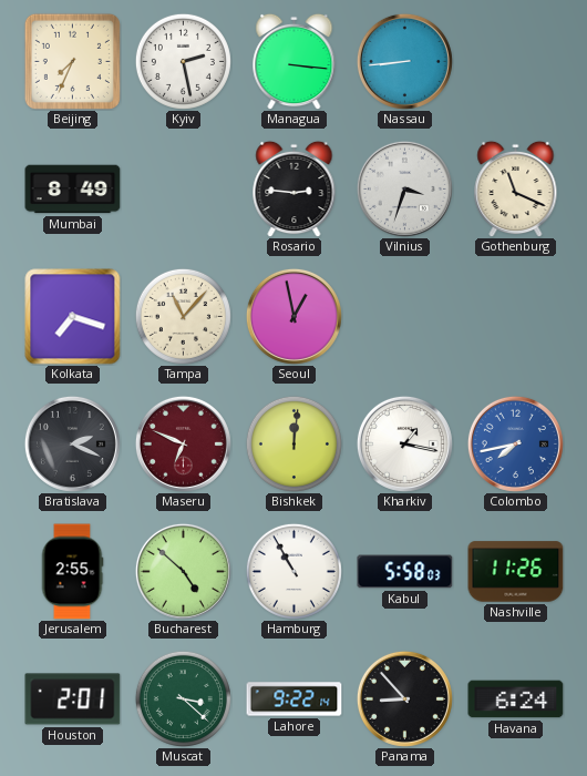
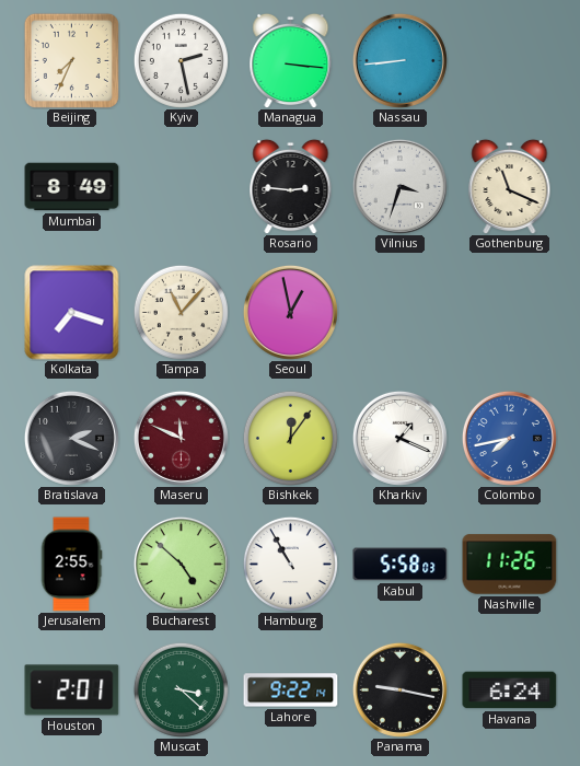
Maseru: 6:49 -> 11:49
Bishkek: 12:01 -> 12:06
Kharkiv: 1:17 -> 1:19
Panama: 8:53 -> 9:17
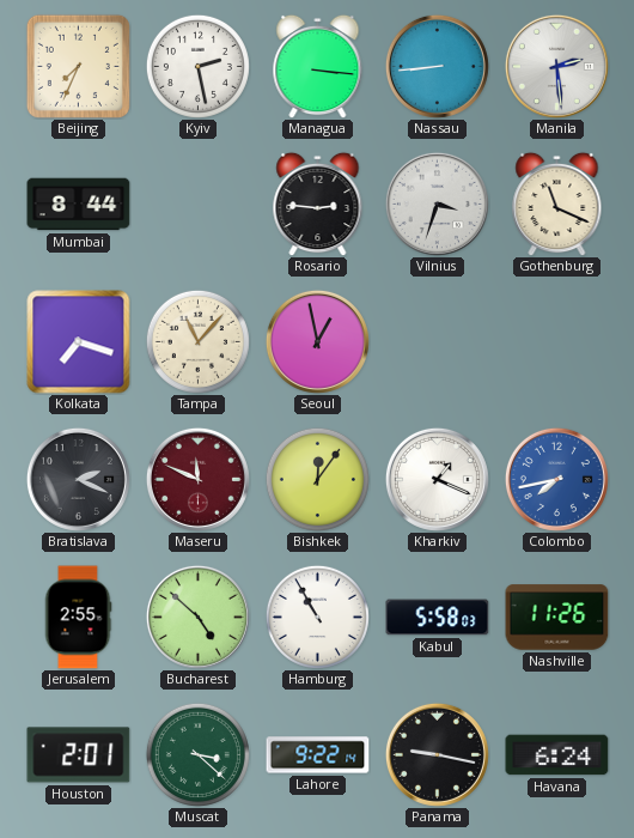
Manila: none -> 2:29
Mumbai: 8:49 -> 8:44
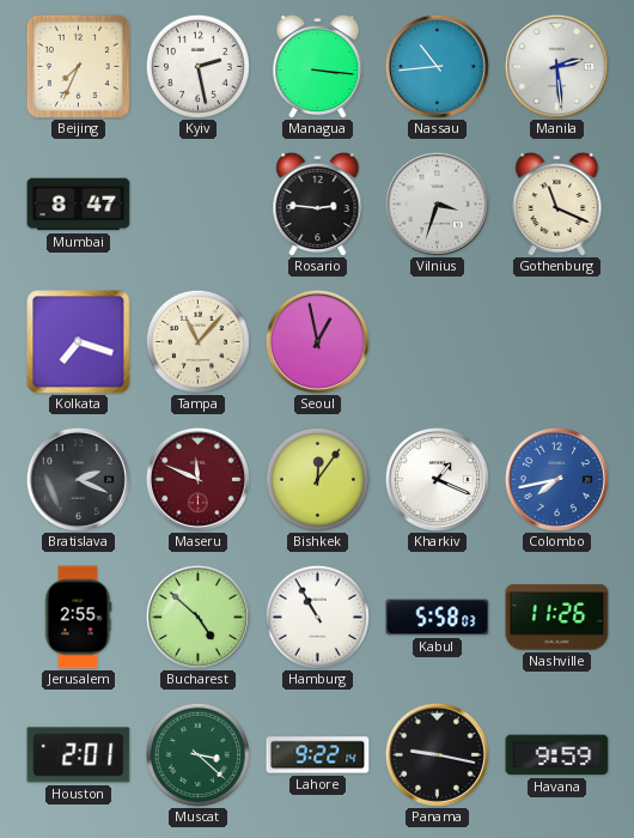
Nassau: 8:44 -> 10:44
Mumbai: 8:44 -> 8:47
Havana: 6:24 -> 9:59
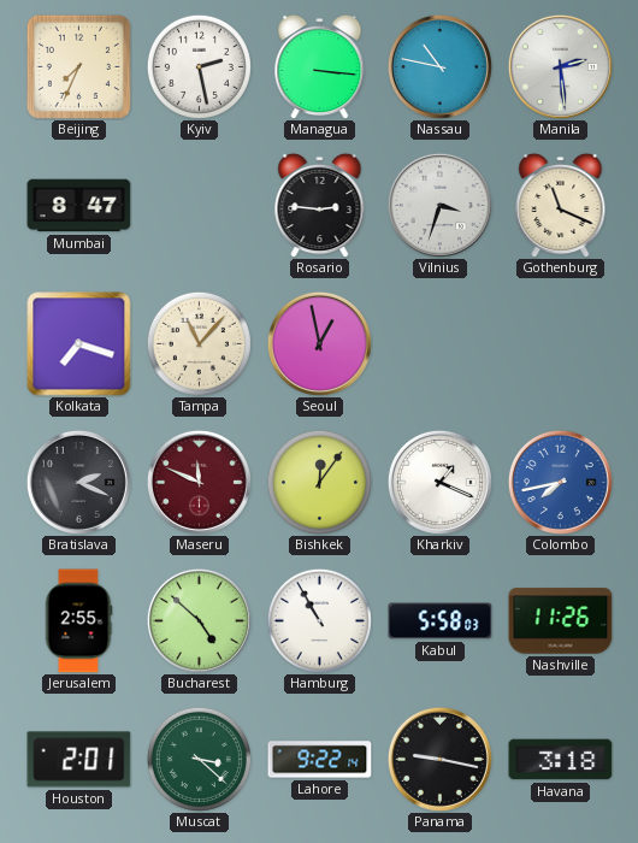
Nassau: 10:44 -> 10:47
Havana: 9:59 -> 3:18
